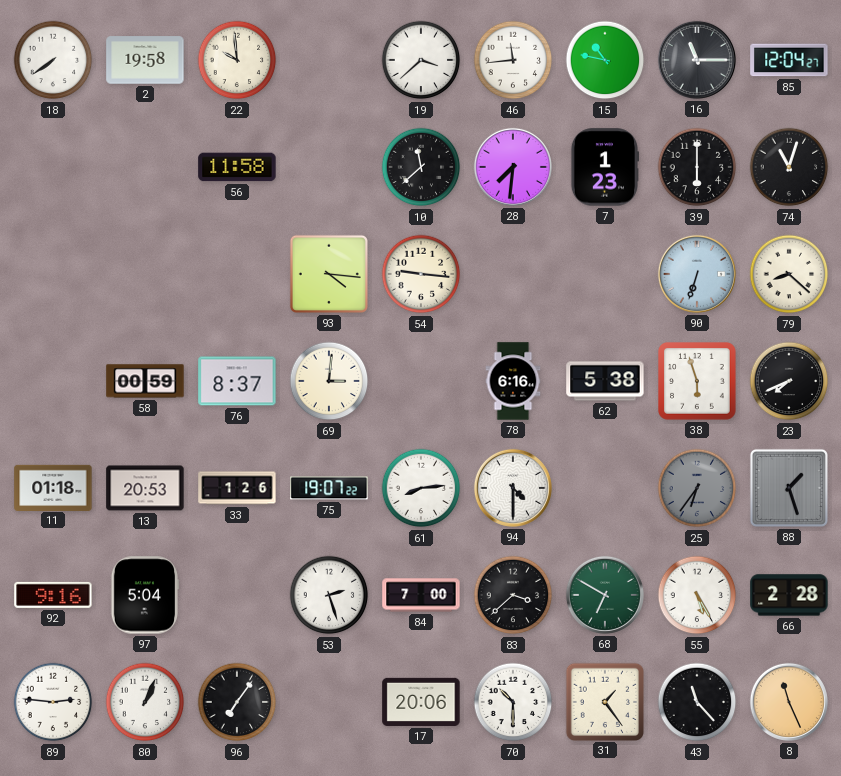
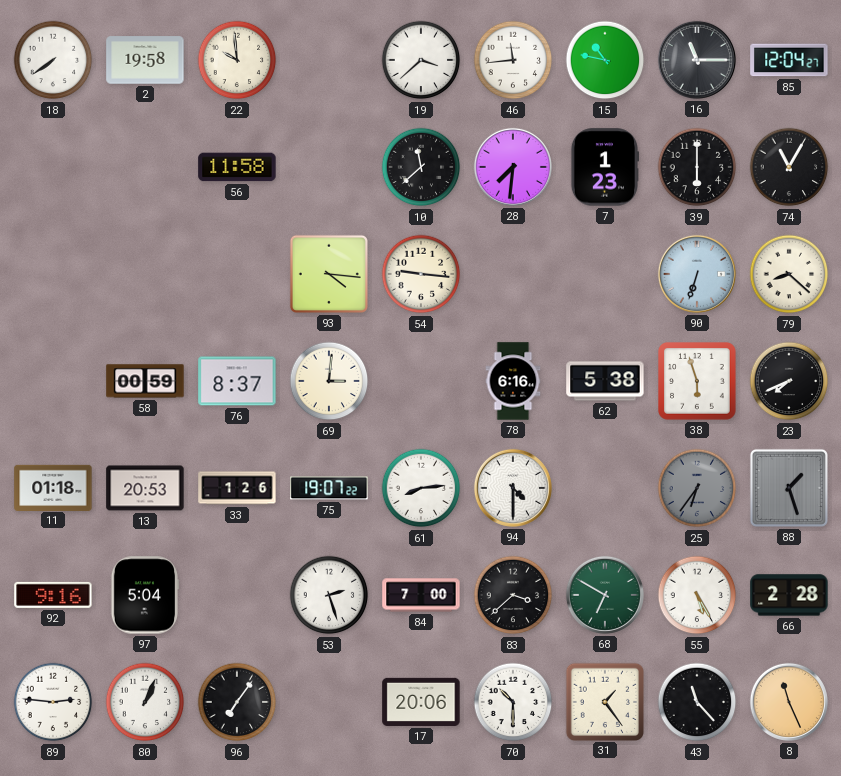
74: 11:03 -> 11:05
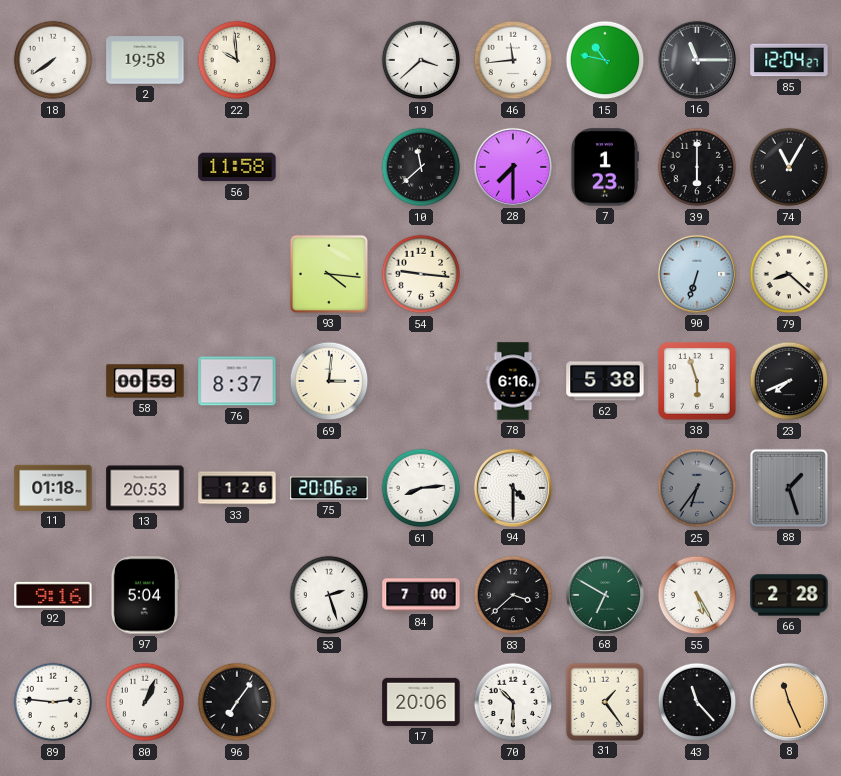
28: 7:31 -> 7:30
75: 19:07 -> 20:06
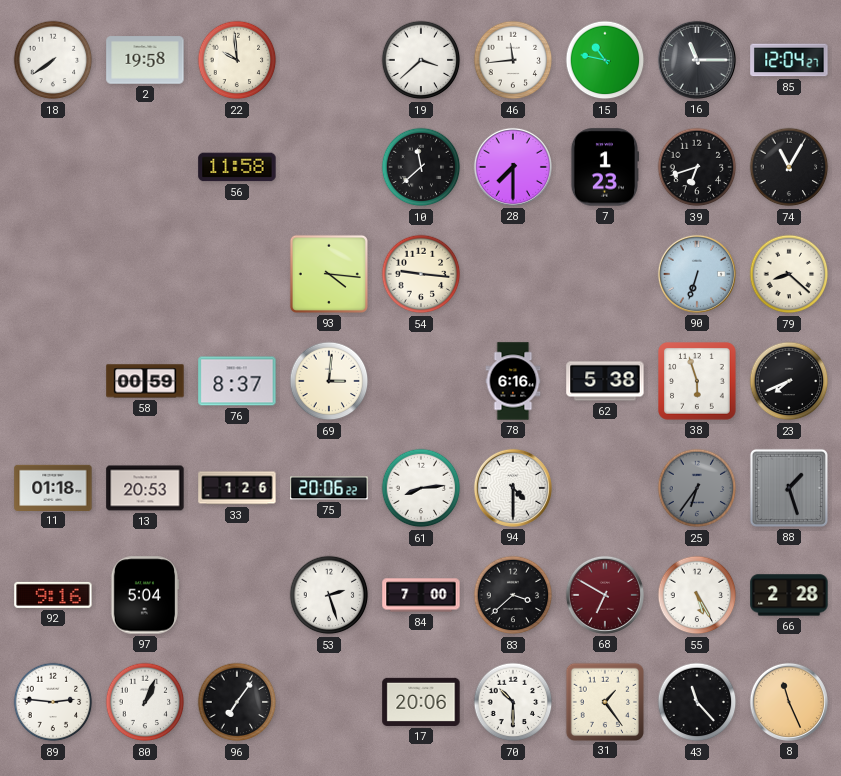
39: 6:00 -> 6:42
68 dial: green -> burgundy
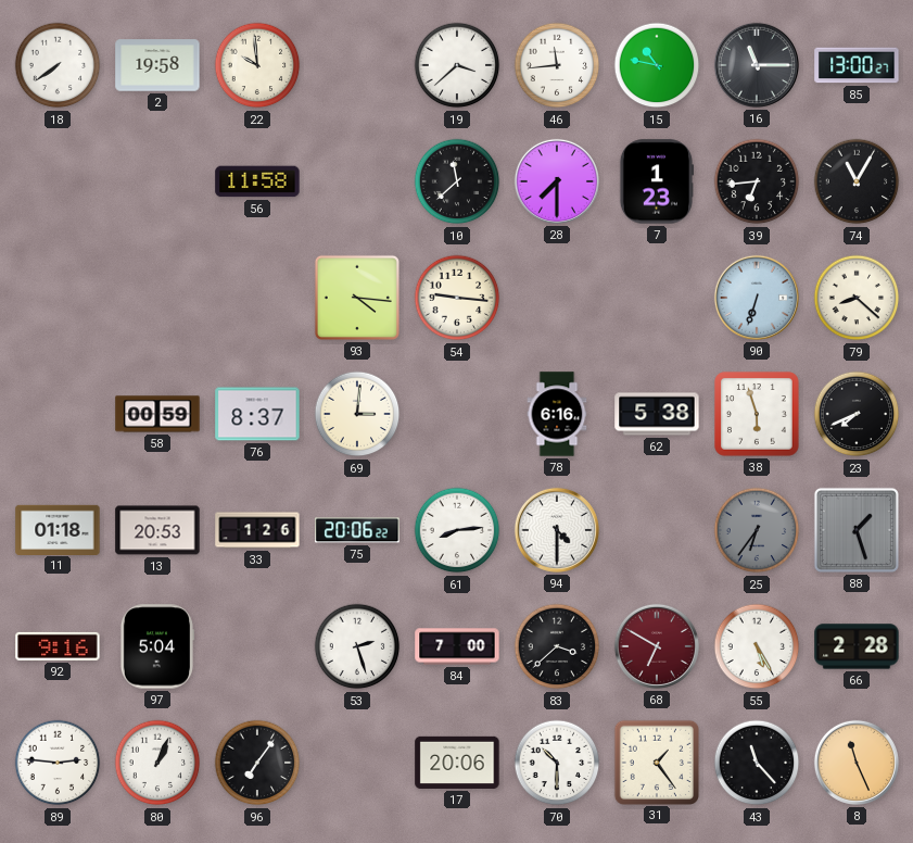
85: 12:04 -> 13:00
39: 6:42 -> 6:44
